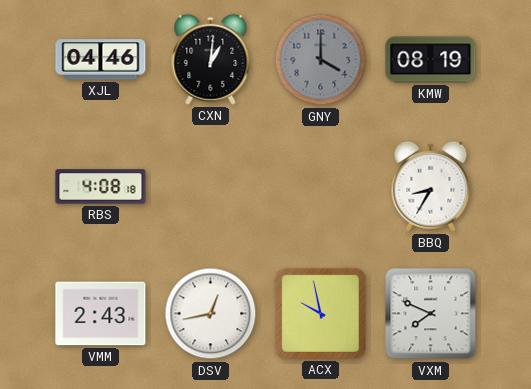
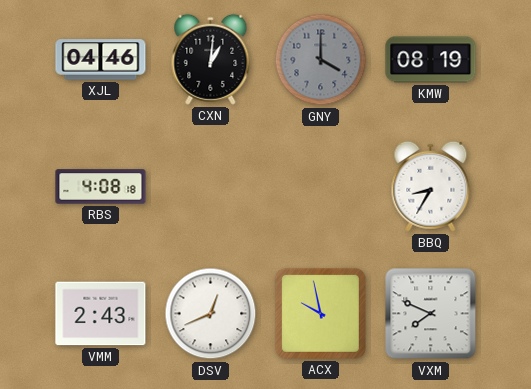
DSV: 12:43 -> 12:41
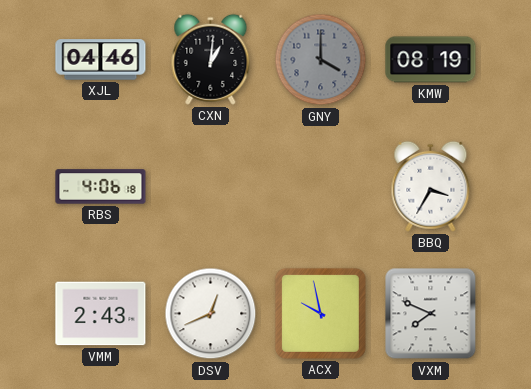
RBS: 4:08 -> 4:06
BBQ: 8:35 -> 3:35
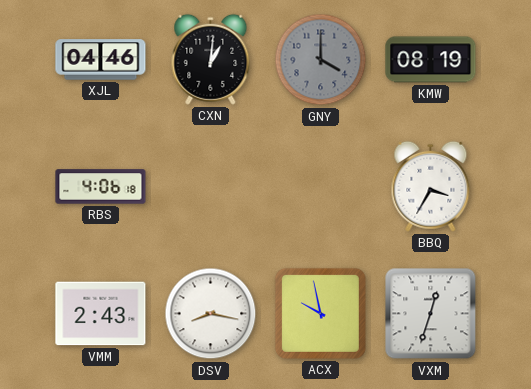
DSV: 12:41 -> 8:17
VXM: 7:49 -> 12:33
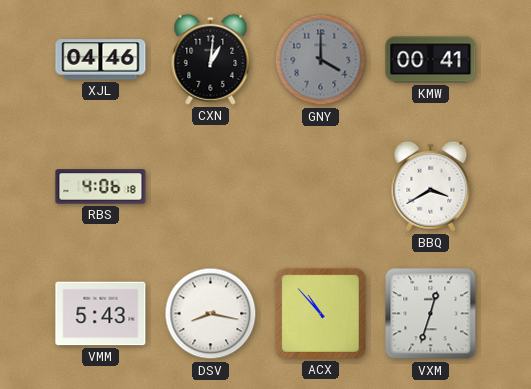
KMW: 08:19 -> 00:41
BBQ: 3:35 -> 3:40
VMM: 2:43 -> 5:43
ACX: 9:58 -> 10:53
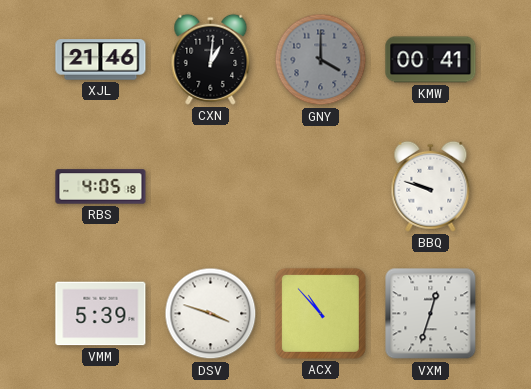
XJL: 04:46 -> 21:46
RBS: 4:06 -> 4:05
BBQ: 3:40 -> 9:48
VMM: 5:43 -> 5:39
DSV: 8:17 -> 3:48
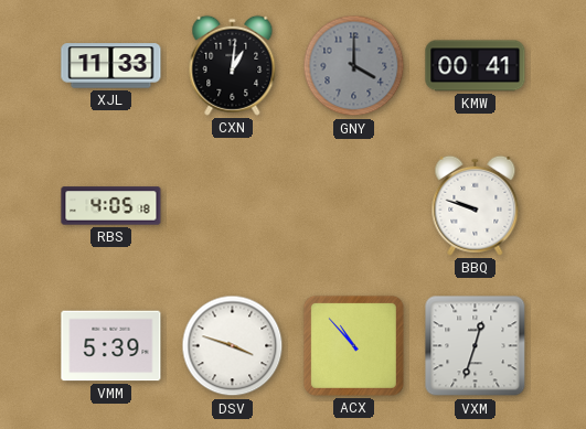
XJL: 21:46 -> 11:33
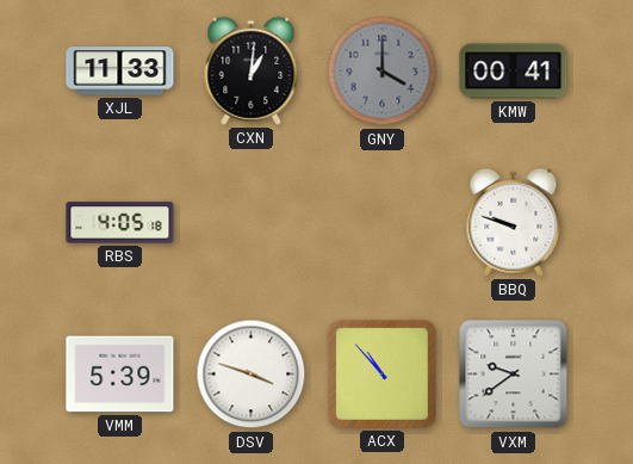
VXM: 12:33 -> 9:39
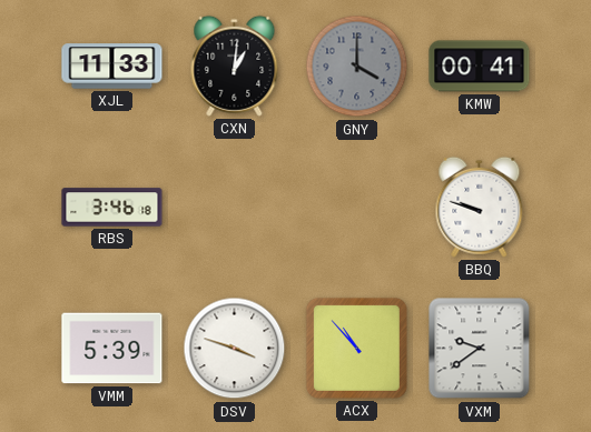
RBS: 4:05 -> 3:46
